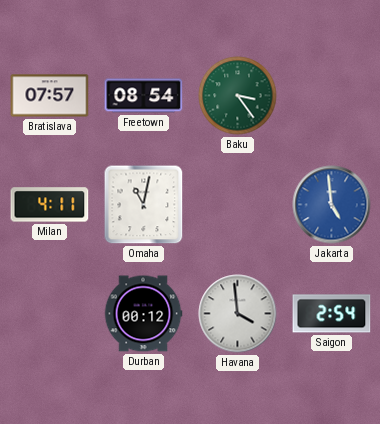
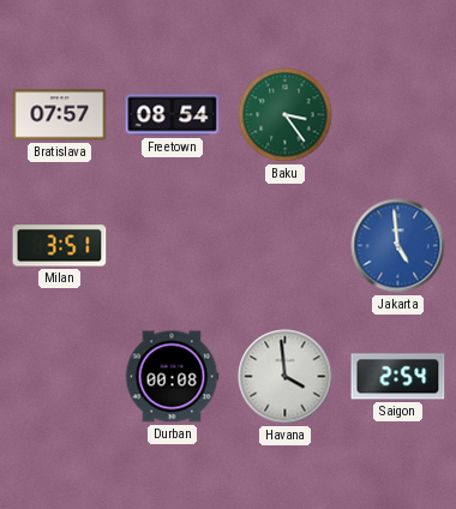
Milan: 4:11 -> 3:51
Omaha: 11:02 -> none
Durban: 00:12 -> 00:08
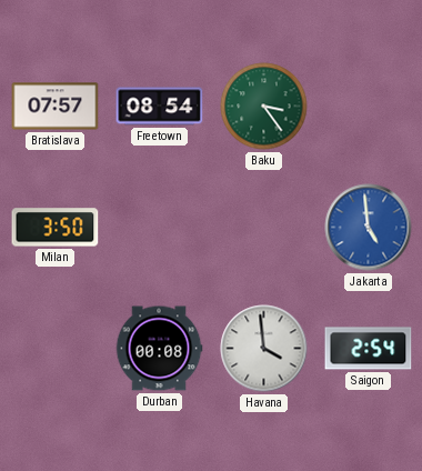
Milan: 3:51 -> 3:50
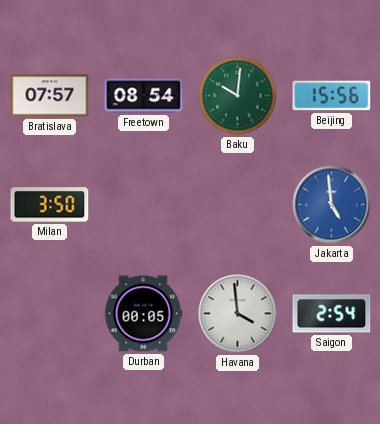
Baku: 3:24 -> 10:01
Beijing: none -> 15:56
Durban: 00:08 -> 00:05
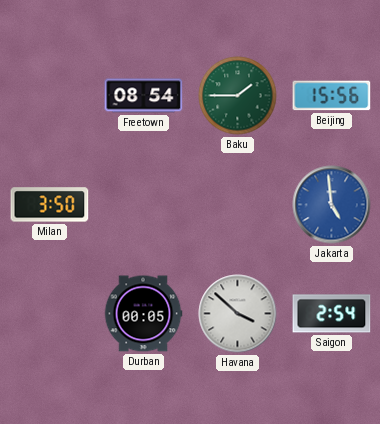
Bratislava: 07:57 -> none
Baku: 10:01 -> 1:45
Havana: 3:59 -> 3:52
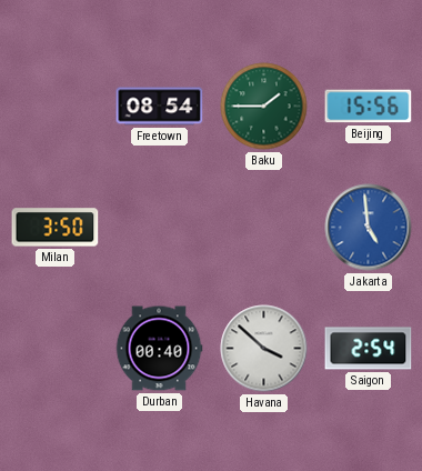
Durban: 00:05 -> 00:40
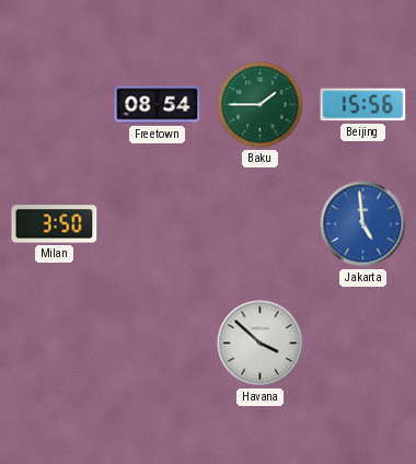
Durban: 00:40 -> none
Saigon: 2:54 -> none
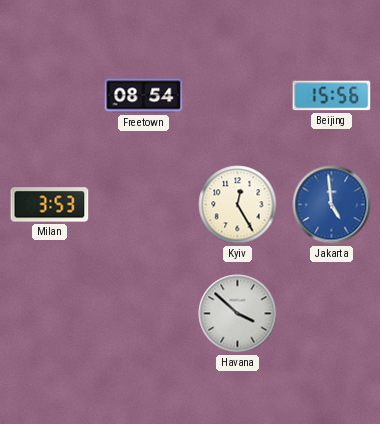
Baku: 1:45 -> none
Milan: 3:50 -> 3:53
Kyiv: none -> 12:25
